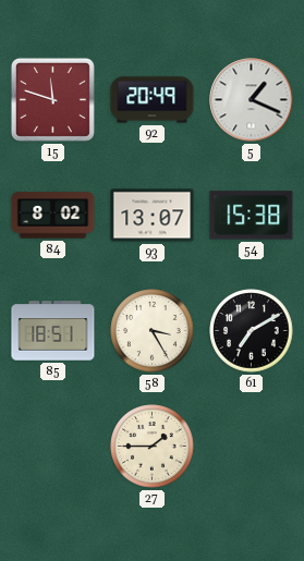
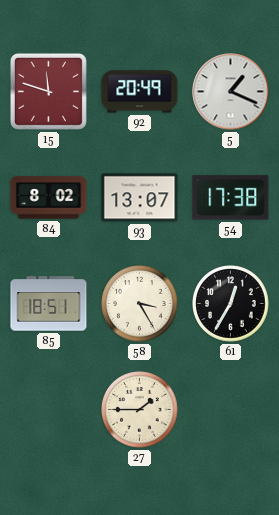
54: 15:38 -> 17:38
61: 7:10 -> 12:35
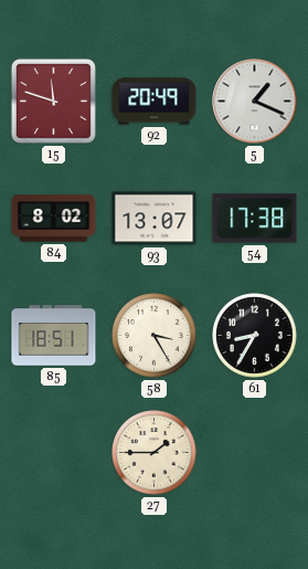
61: 12:35 -> 8:35
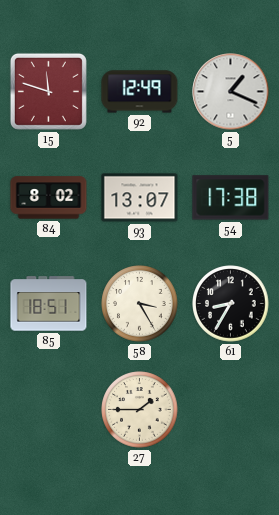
92: 20:49 -> 12:49
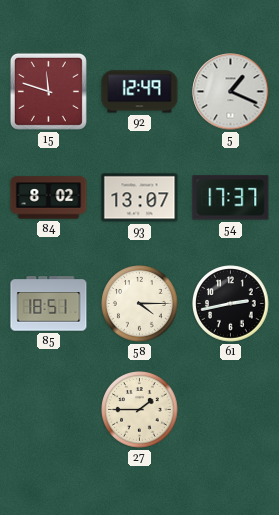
54: 17:38 -> 17:37
58: 3:25 -> 4:15
61: 8:35 -> 2:43
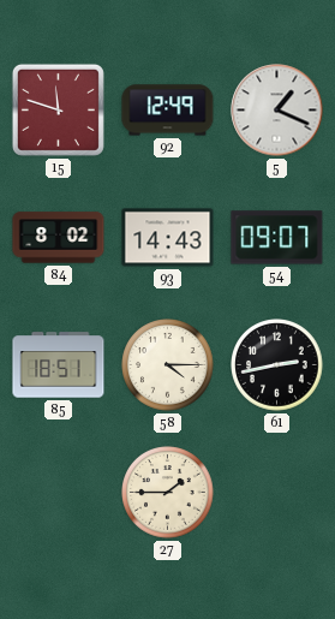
93: 13:07 -> 14:43
54: 17:37 -> 09:07
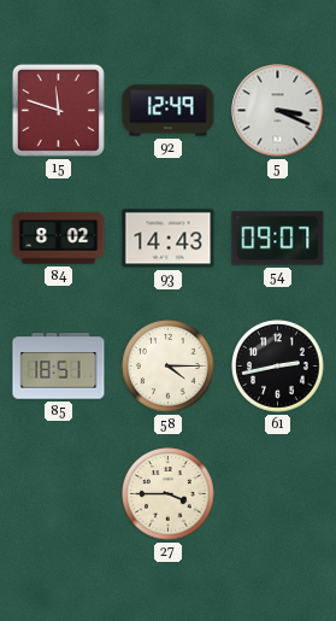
5: 1:19 -> 3:19
27: 1:45 -> 3:45
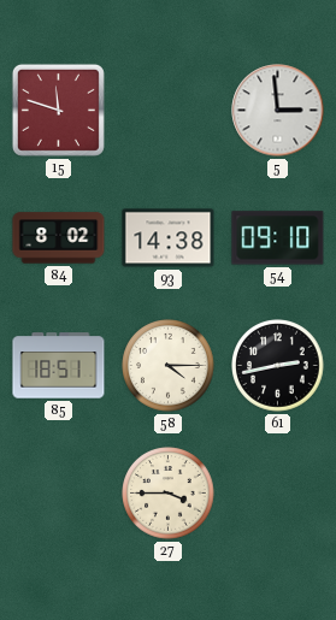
92: 12:49 -> none
5: 3:19 -> 2:59
93: 14:43 -> 14:38
54: 09:07 -> 09:10
